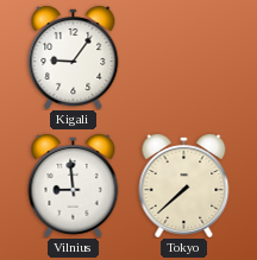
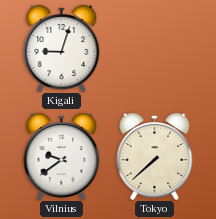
Kigali: 9:06 -> 9:03
Vilnius: 8:59 -> 9:39
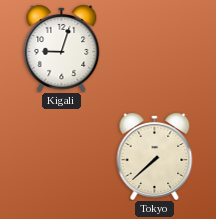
Vilnius: 9:39 -> none
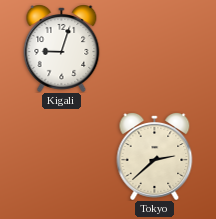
Tokyo: 7:38 -> 2:38
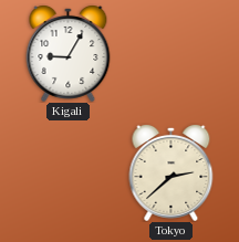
Kigali: 9:03 -> 9:05
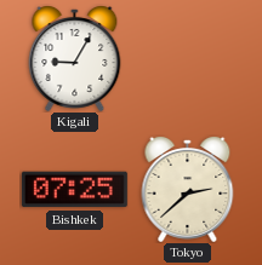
Bishkek: none -> 07:25
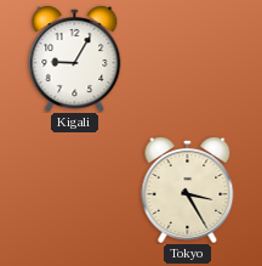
Bishkek: 07:25 -> none
Tokyo: 2:38 -> 3:25
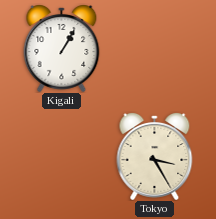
Kigali: 9:05 -> 1:05
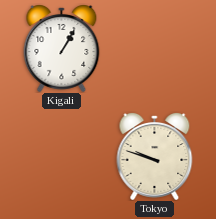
Tokyo: 3:25 -> 9:48
